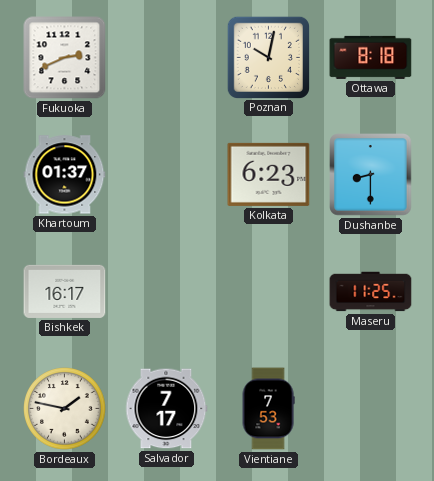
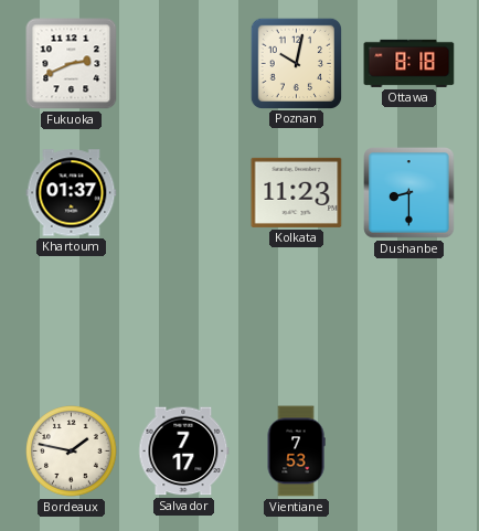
Kolkata: 6:23 -> 11:23
Bishkek: 16:17 -> none
Maseru: 11:25 -> none
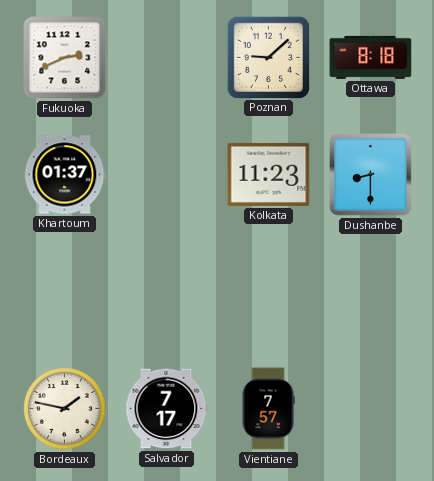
Poznan: 10:02 -> 9:08
Vientiane: 7:53 -> 7:57
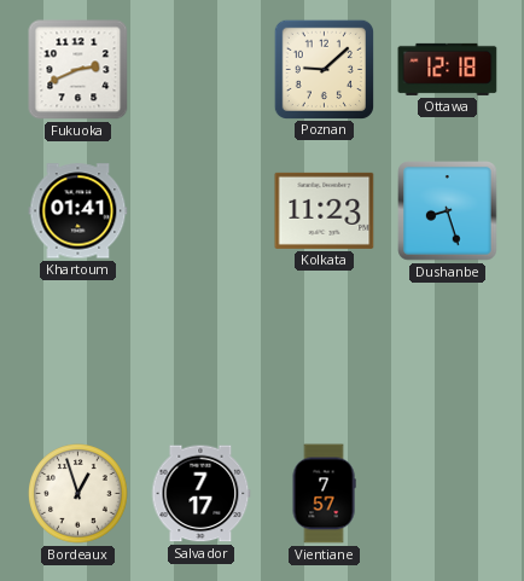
Ottawa: 8:18 -> 12:18
Khartoum: 01:37 -> 01:41
Dushanbe: 8:30 -> 8:27
Bordeaux: 1:47 -> 12:57
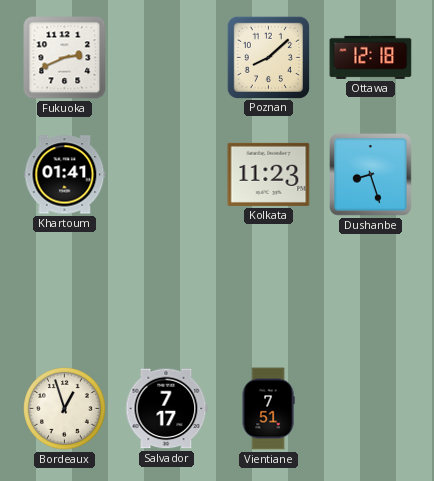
Poznan: 9:08 -> 8:08
Vientiane: 7:57 -> 7:51
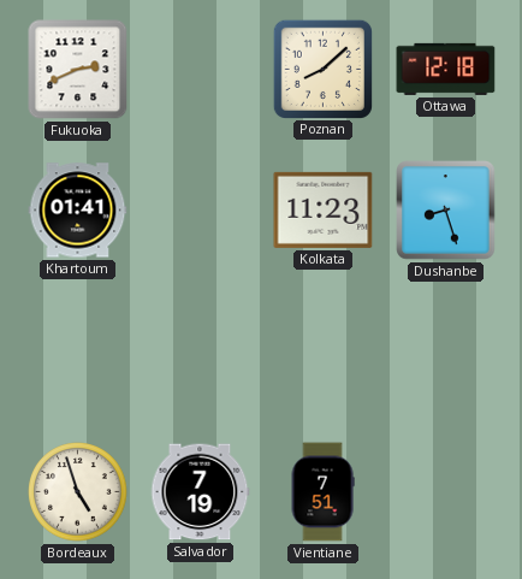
Bordeaux: 12:57 -> 4:57
Salvador: 7:17 -> 7:19
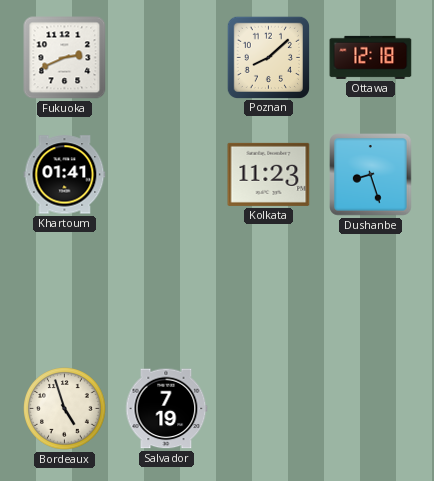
Vientiane: 7:51 -> none
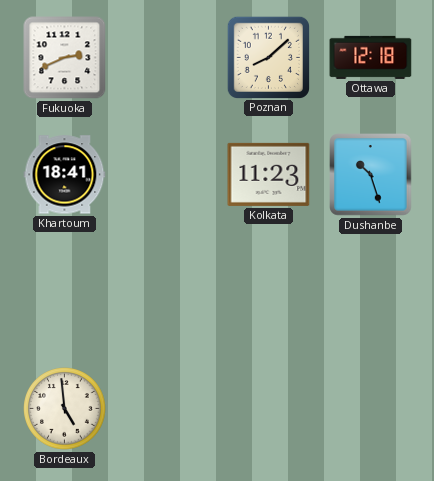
Khartoum: 01:41 -> 18:41
Dushanbe: 8:27 -> 10:27
Bordeaux: 4:57 -> 4:59
Salvador: 7:19 -> none
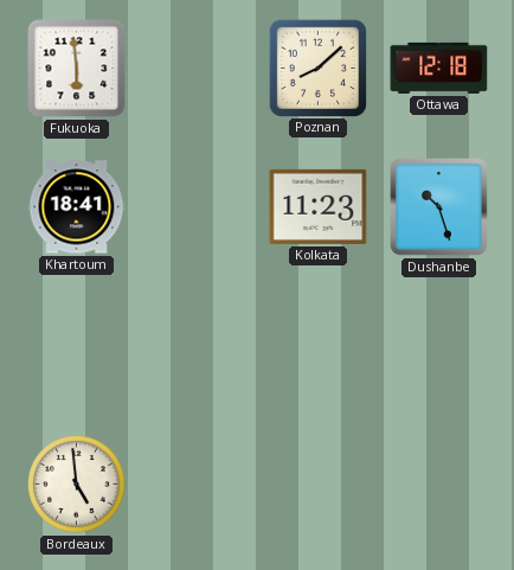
Fukuoka: 2:41 -> 5:59
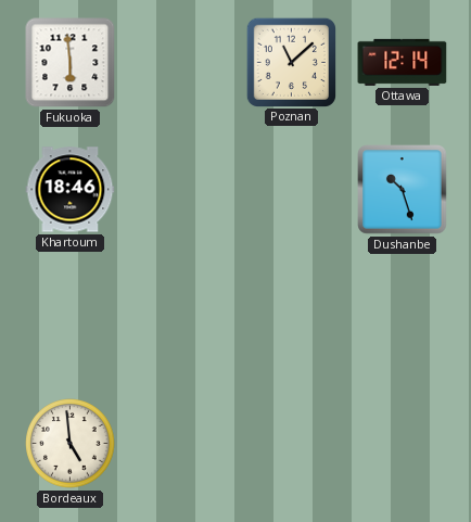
Poznan: 8:08 -> 11:08
Ottawa: 12:18 -> 12:14
Khartoum: 18:41 -> 18:46
Kolkata: 11:23 -> none
